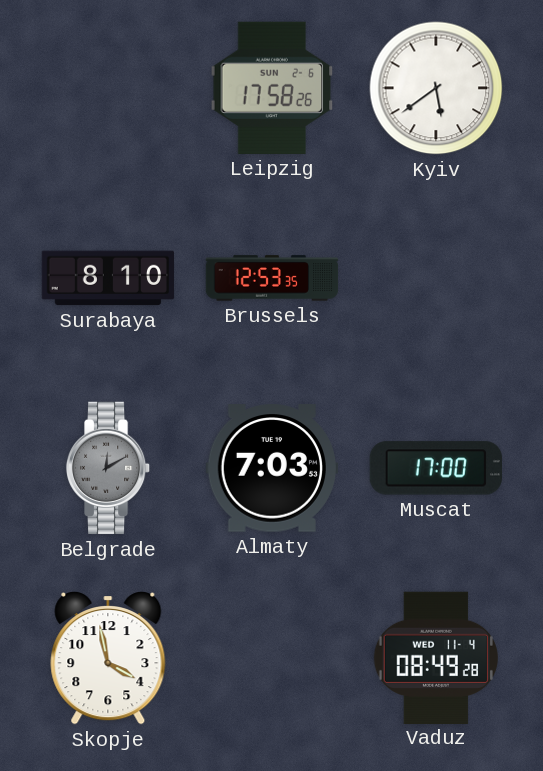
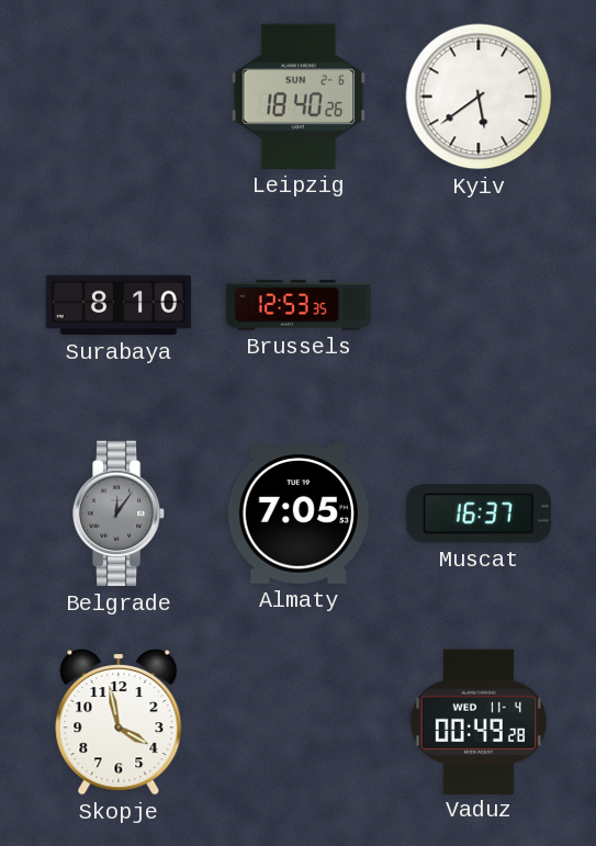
Leipzig: 17:58 -> 18:40
Belgrade: 12:10 -> 12:06
Almaty: 7:03 -> 7:05
Muscat: 17:00 -> 16:37
Vaduz: 08:49 -> 00:49
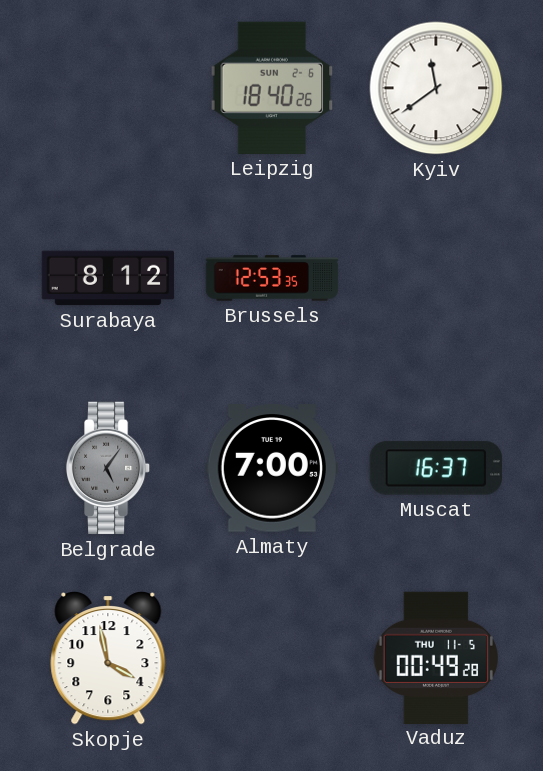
Kyiv: 5:39 -> 11:39
Surabaya: 8:10 -> 8:12
Belgrade: 12:06 -> 5:06
Almaty: 7:05 -> 7:00
Vaduz date: WED 11-4 -> THU 11-5
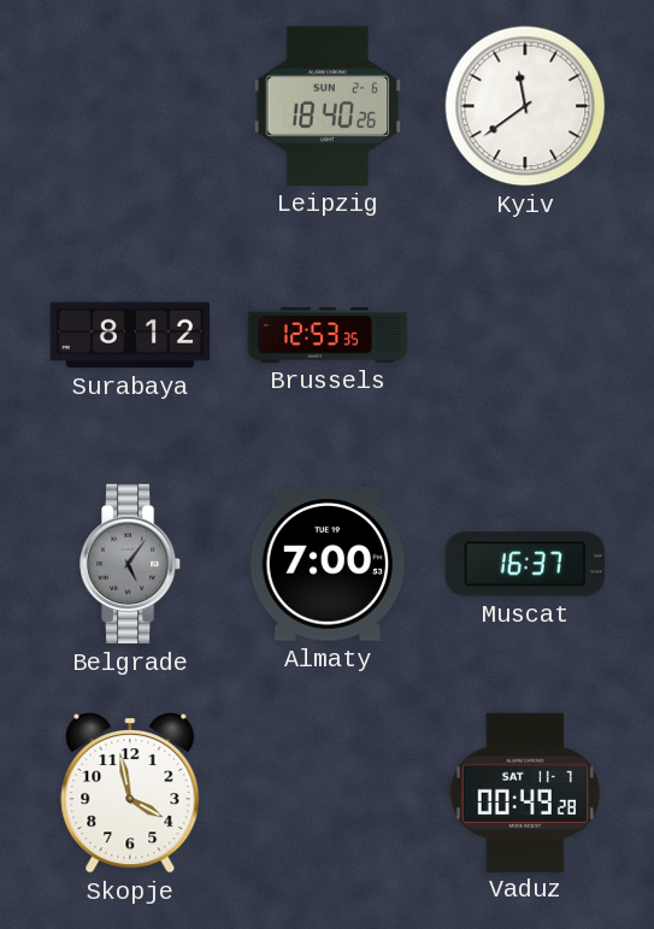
Vaduz date: THU 11-5 -> SAT 11-7
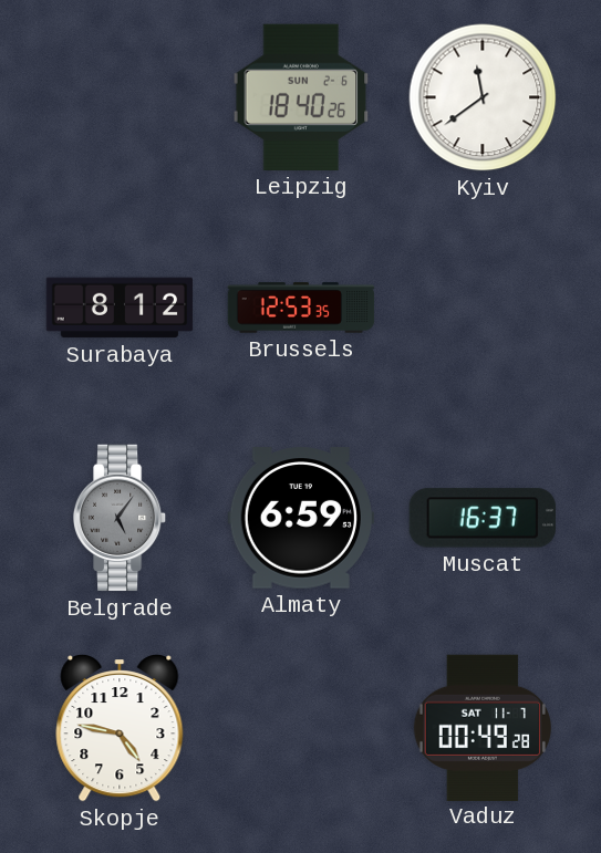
Almaty: 7:00 -> 6:59
Skopje: 3:58 -> 4:47
